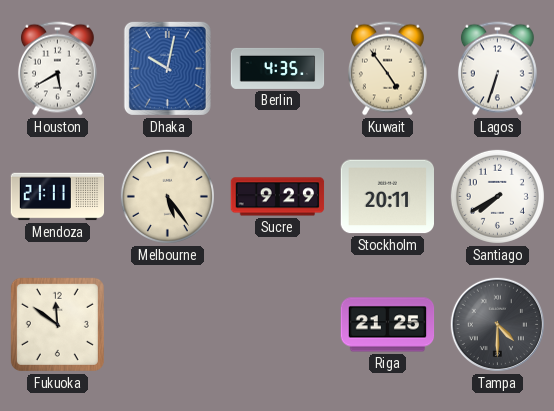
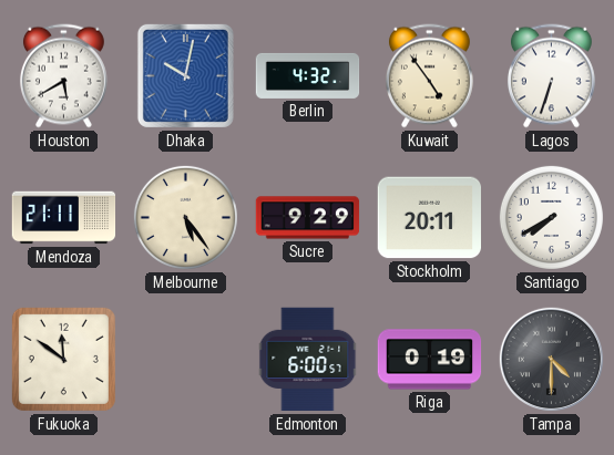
Berlin: 4:35 -> 4:32
Edmonton: none -> 6:00
Riga: 21:25 -> 0:19
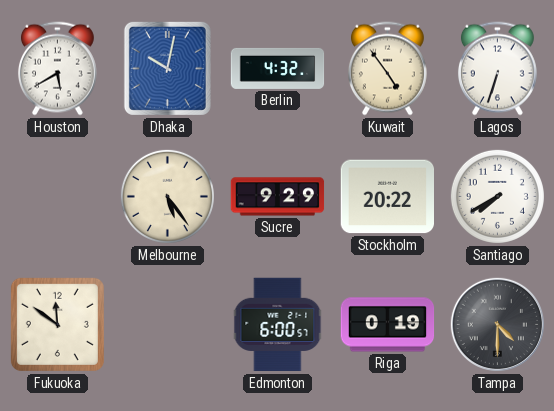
Mendoza: 21:11 -> none
Stockholm: 20:11 -> 20:22
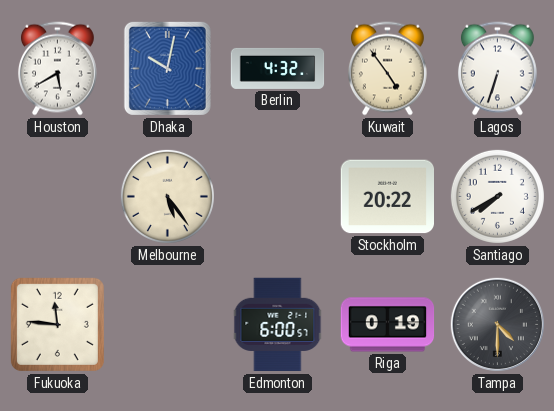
Sucre: 9:29 -> none
Fukuoka: 11:51 -> 11:46
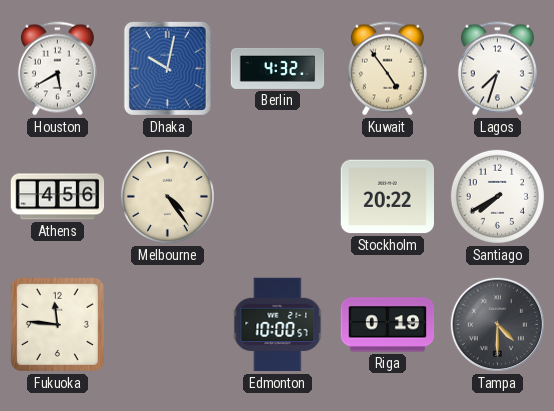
Lagos: 6:33 -> 7:33
Athens: none -> 4:56
Melbourne: 5:24 -> 4:24
Edmonton: 6:00 -> 10:00
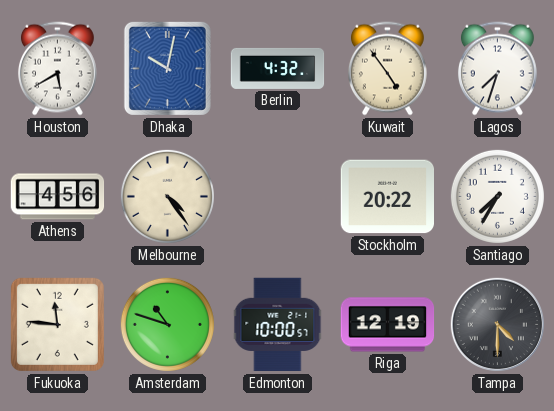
Santiago: 7:40 -> 7:35
Amsterdam: none -> 10:48
Riga: 0:19 -> 12:19
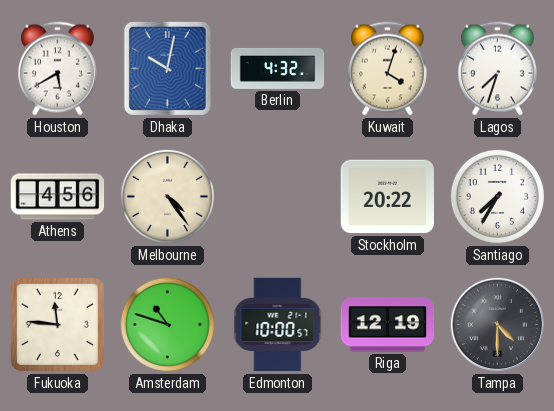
Kuwait: 4:54 -> 4:03
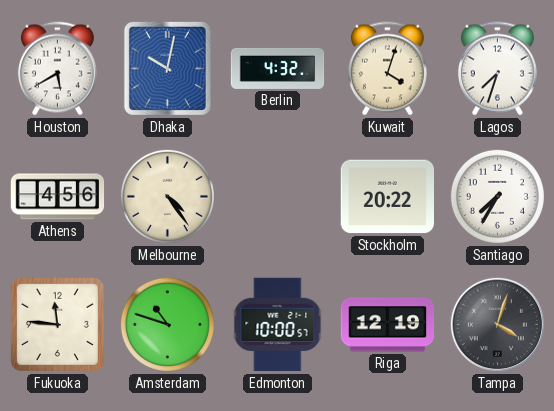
Tampa: 4:30 -> 4:03
